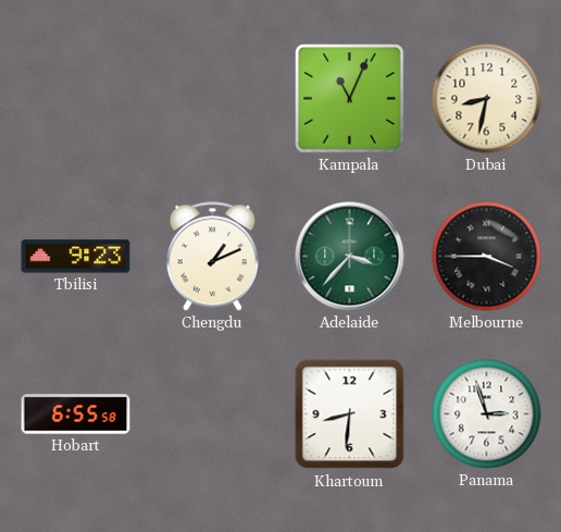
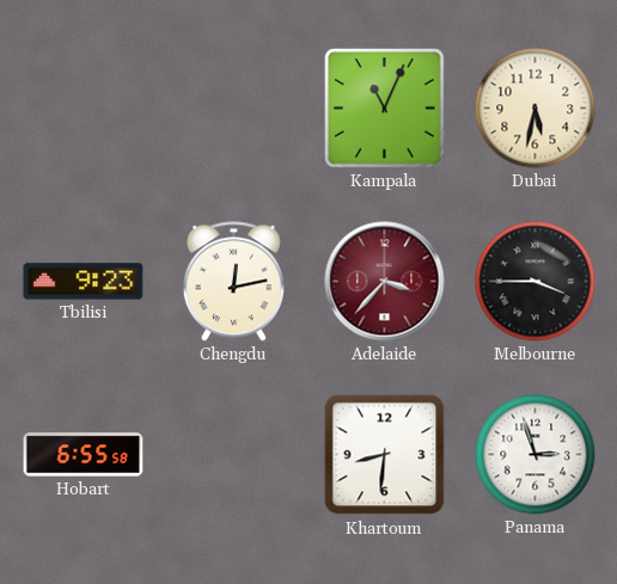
Dubai: 8:32 -> 5:32
Chengdu: 1:11 -> 12:13
Adelaide dial: green -> burgundy
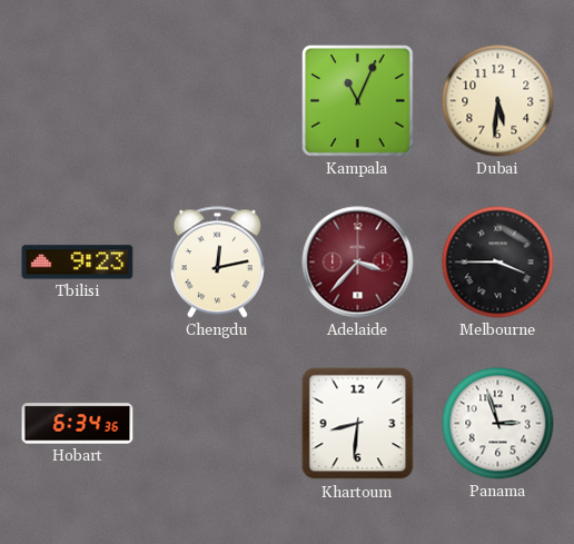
Dubai: 5:32 -> 5:31
Hobart: 6:55 -> 6:34
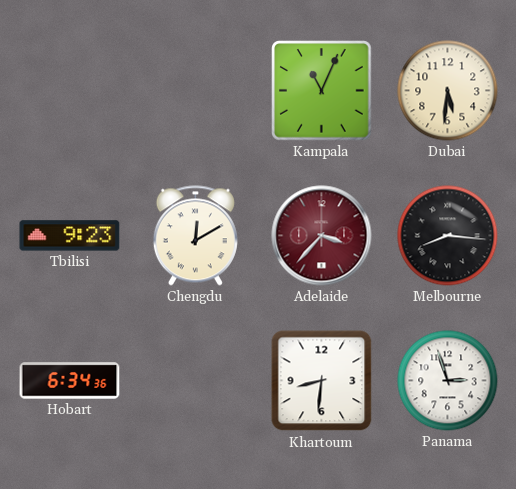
Chengdu: 12:13 -> 12:10
Melbourne: 3:45 -> 8:16
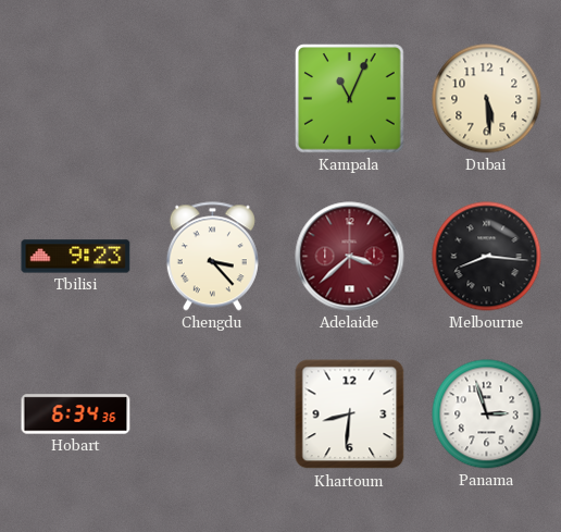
Dubai: 5:31 -> 5:29
Chengdu: 12:10 -> 3:23
Adelaide: 3:37 -> 3:38
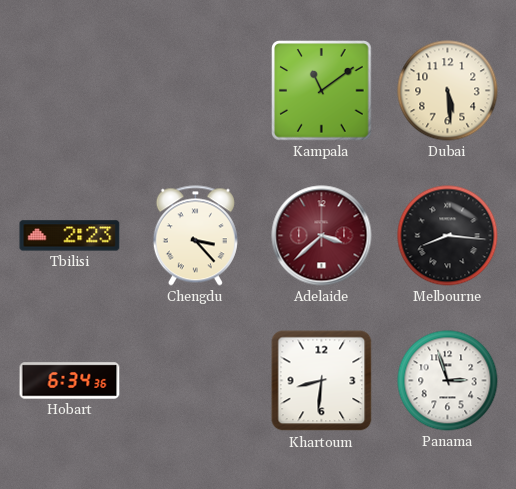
Kampala: 11:04 -> 11:09
Tbilisi: 9:23 -> 2:23
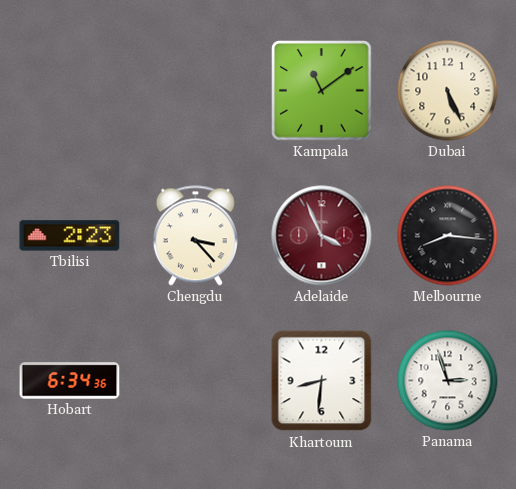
Dubai: 5:29 -> 5:26
Adelaide: 3:38 -> 3:56
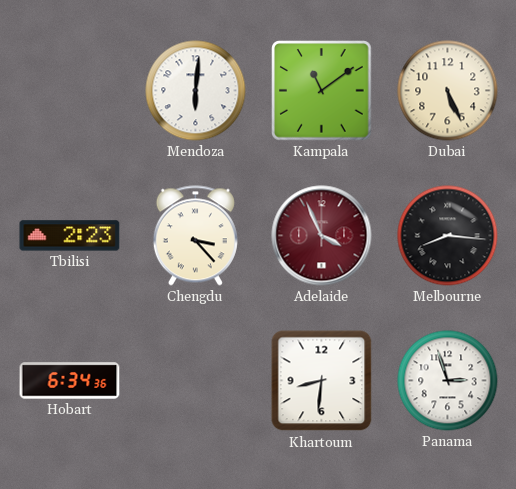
Mendoza: none -> 6:01
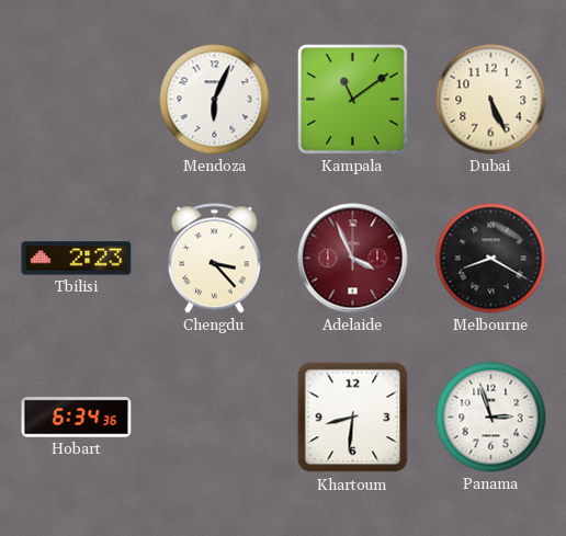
Mendoza: 6:01 -> 6:04
Melbourne: 8:16 -> 8:20
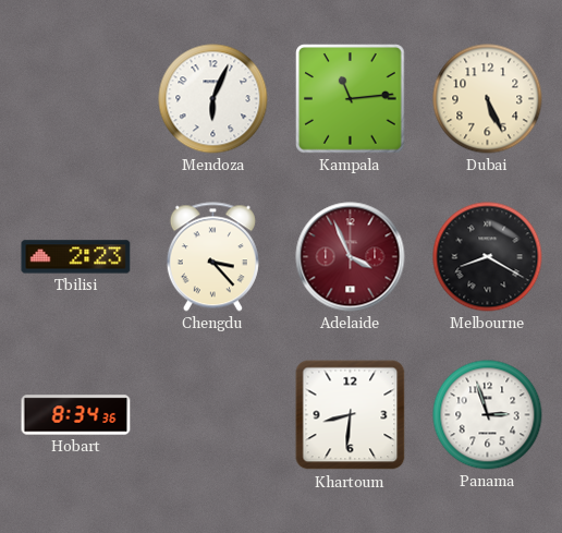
Kampala: 11:09 -> 11:14
Hobart: 6:34 -> 8:34
